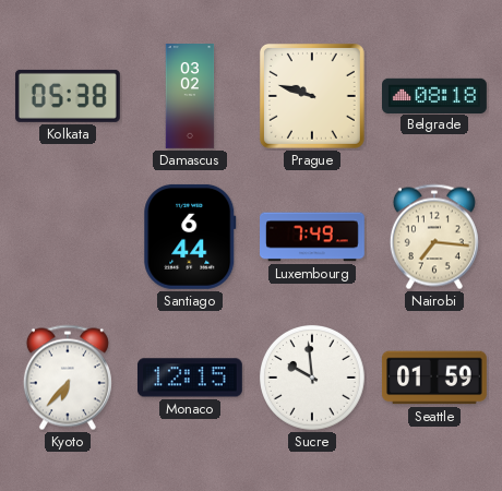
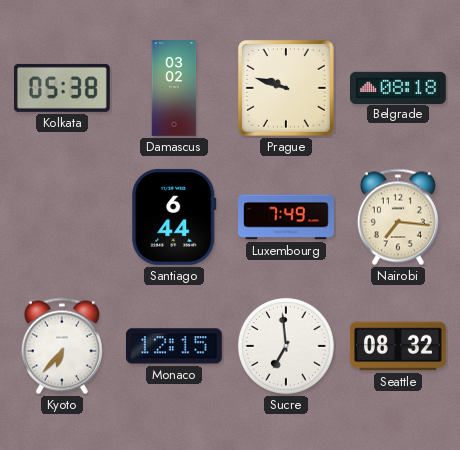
Sucre: 9:59 -> 6:59
Seattle: 01:59 -> 08:32
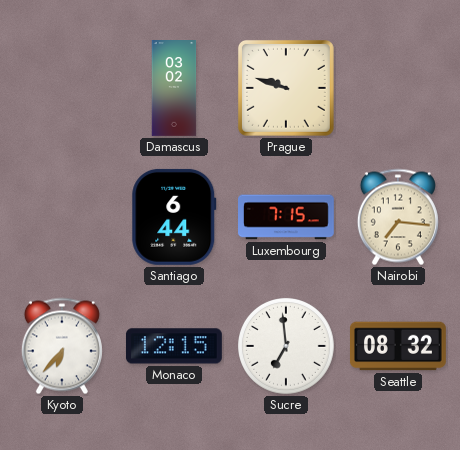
Kolkata: 05:38 -> none
Belgrade: 08:18 -> none
Luxembourg: 7:49 -> 7:15
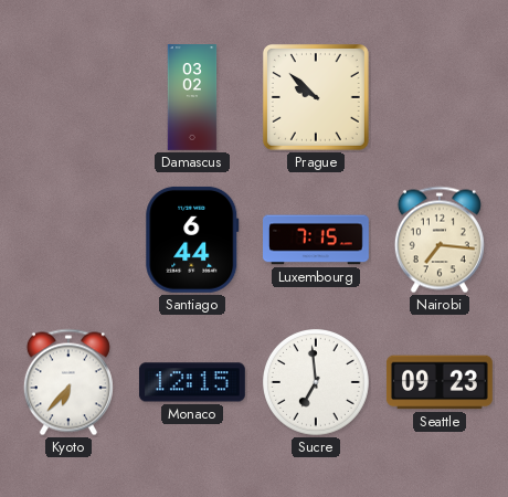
Prague: 9:48 -> 9:52
Seattle: 08:32 -> 09:23
